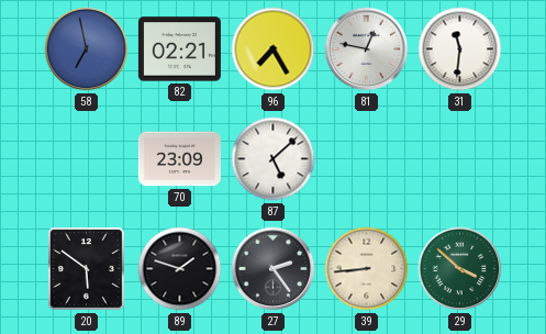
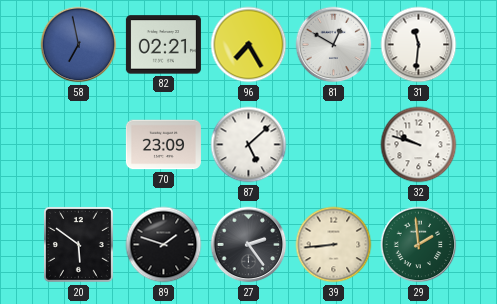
81: 12:47 -> 12:50
32: none -> 9:48
29: 3:52 -> 1:59
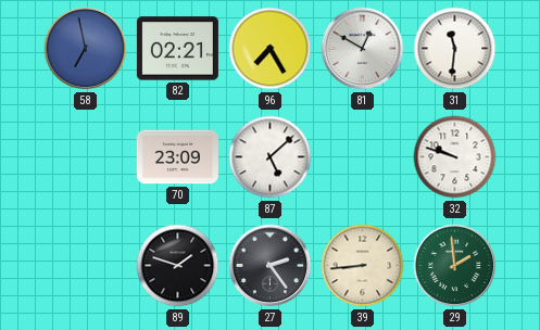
20: 5:51 -> none
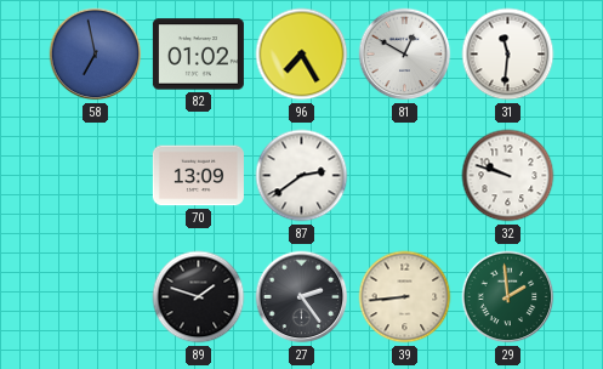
82: 02:21 -> 01:02
70: 23:09 -> 13:09
87: 5:08 -> 2:39
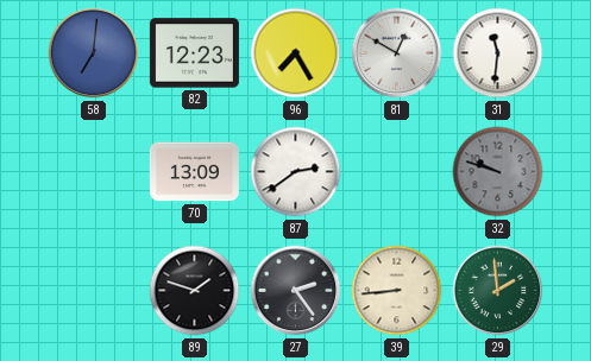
58: 6:58 -> 7:01
82: 01:02 -> 12:23
32 dial: white -> grey
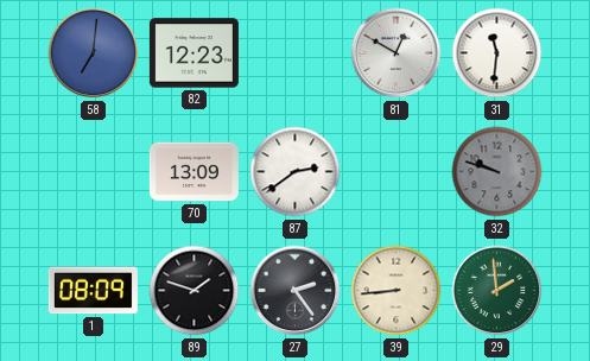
96: 7:25 -> none
1: none -> 08:09
